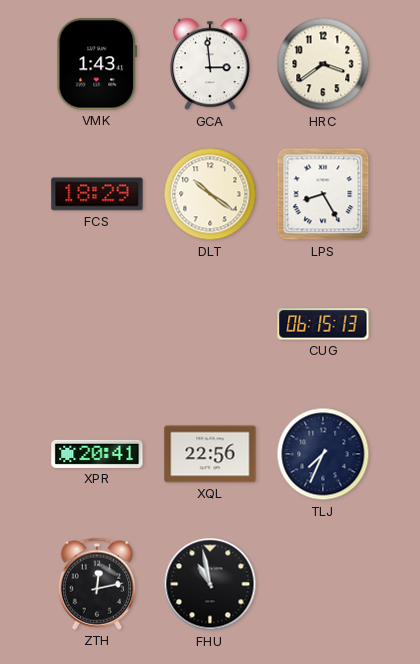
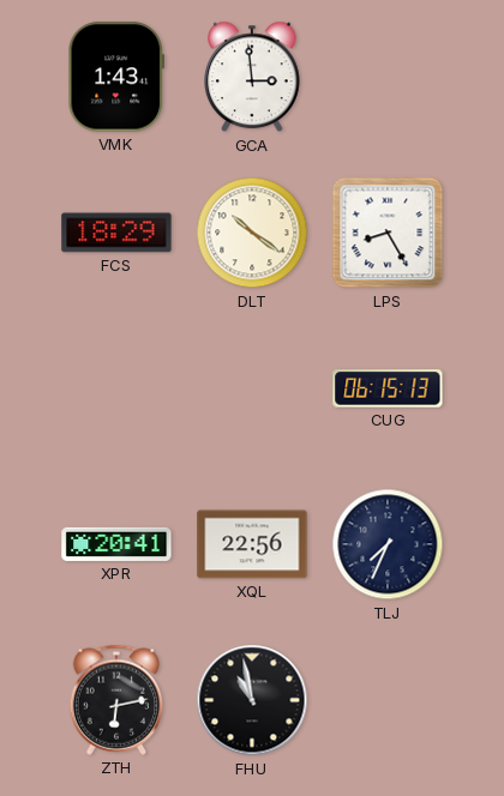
HRC: 3:39 -> none
ZTH: 12:13 -> 6:13
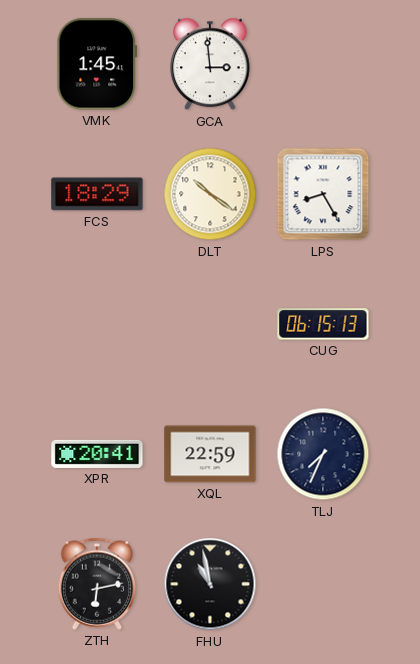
VMK: 1:43 -> 1:45
XQL: 22:56 -> 22:59
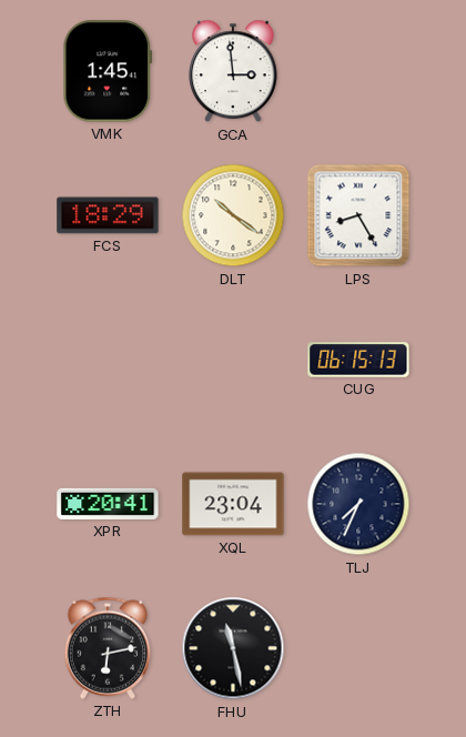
XQL: 22:59 -> 23:04
FHU: 10:58 -> 11:28
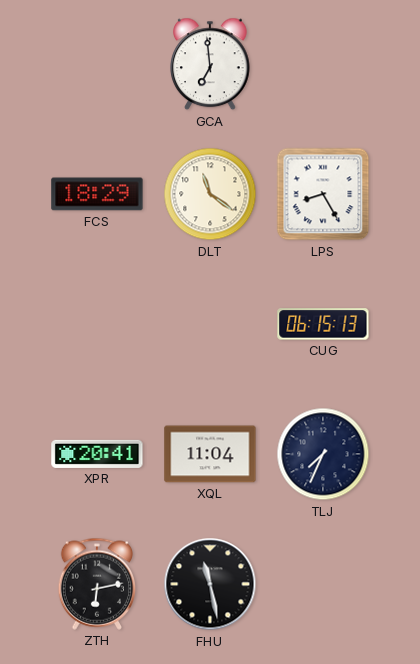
VMK: 1:45 -> none
GCA: 2:59 -> 6:59
DLT: 10:21 -> 11:21
XQL: 23:04 -> 11:04
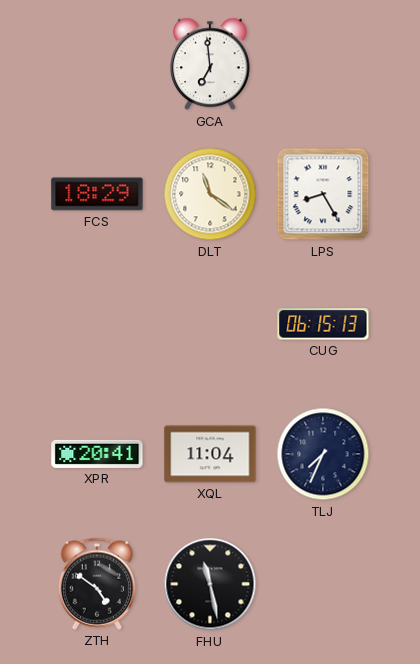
ZTH: 6:13 -> 4:51
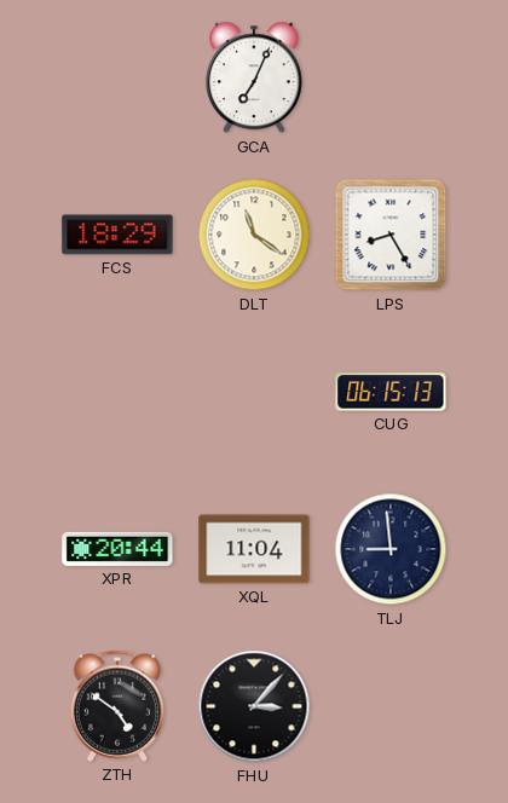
GCA: 6:59 -> 7:04
XPR: 20:41 -> 20:44
TLJ: 7:34 -> 8:59
FHU: 11:28 -> 3:07
